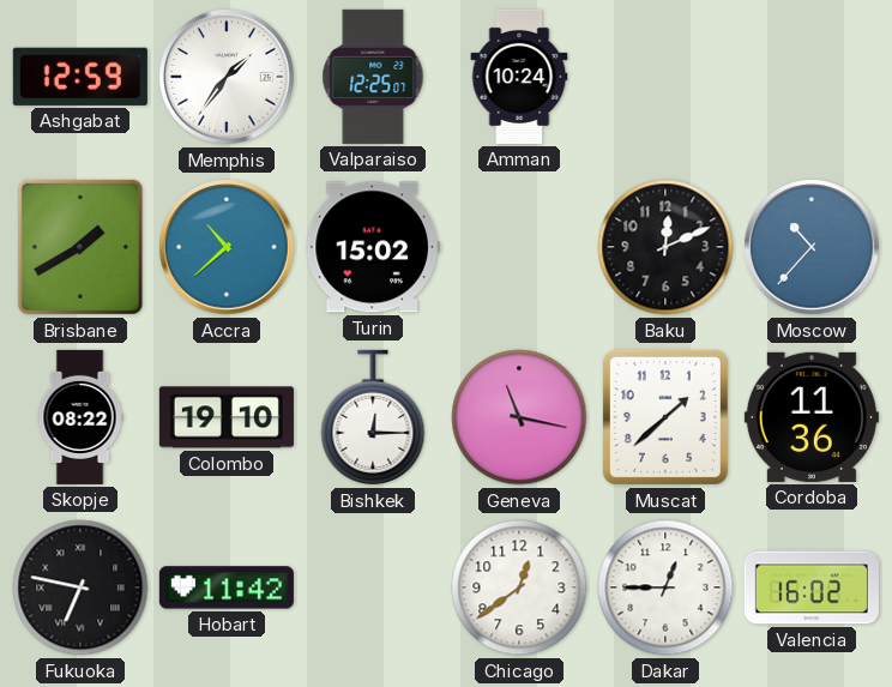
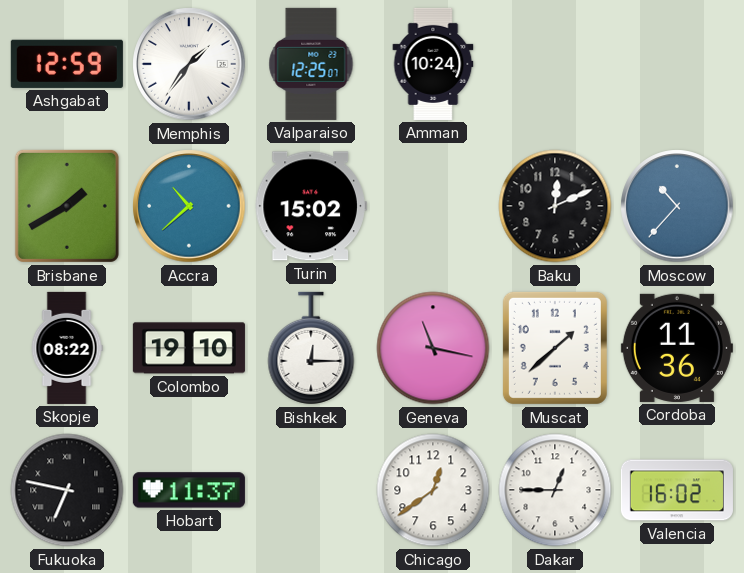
Hobart: 11:42 -> 11:37
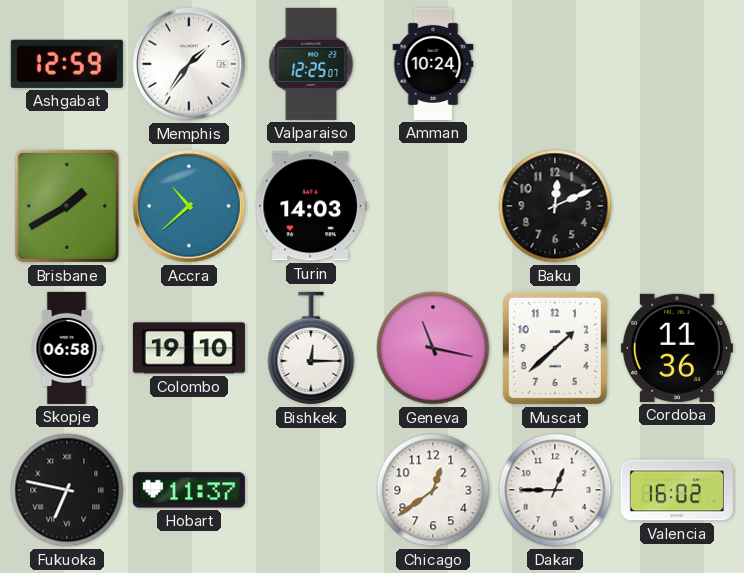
Turin: 15:02 -> 14:03
Moscow: 10:37 -> none
Skopje: 08:22 -> 06:58
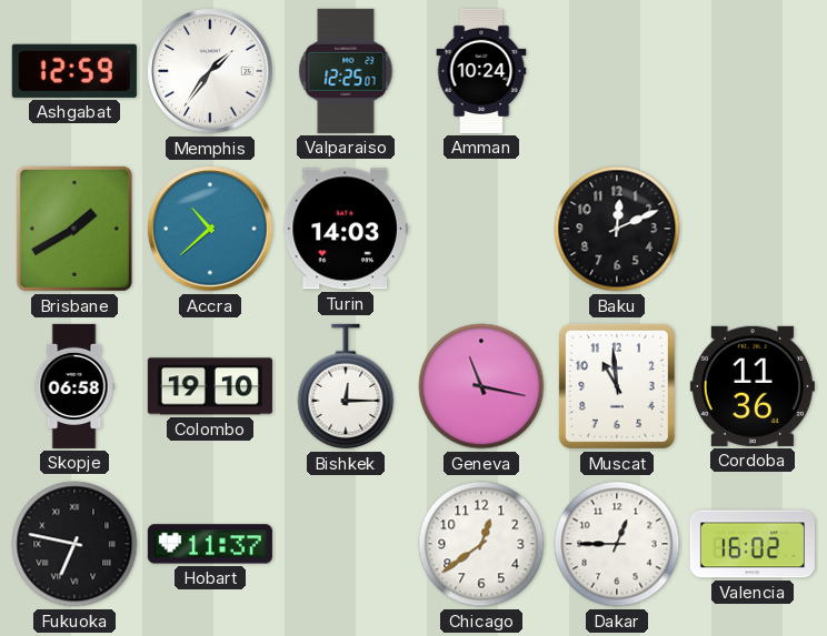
Muscat: 1:38 -> 10:59
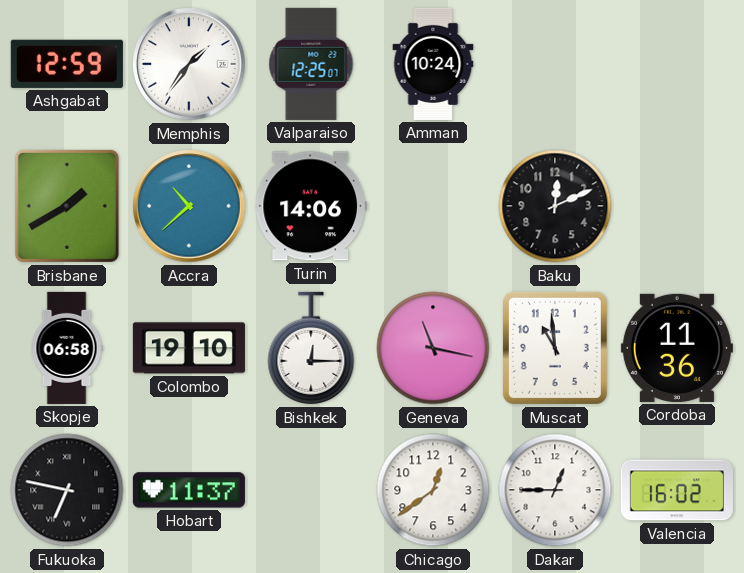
Turin: 14:03 -> 14:06
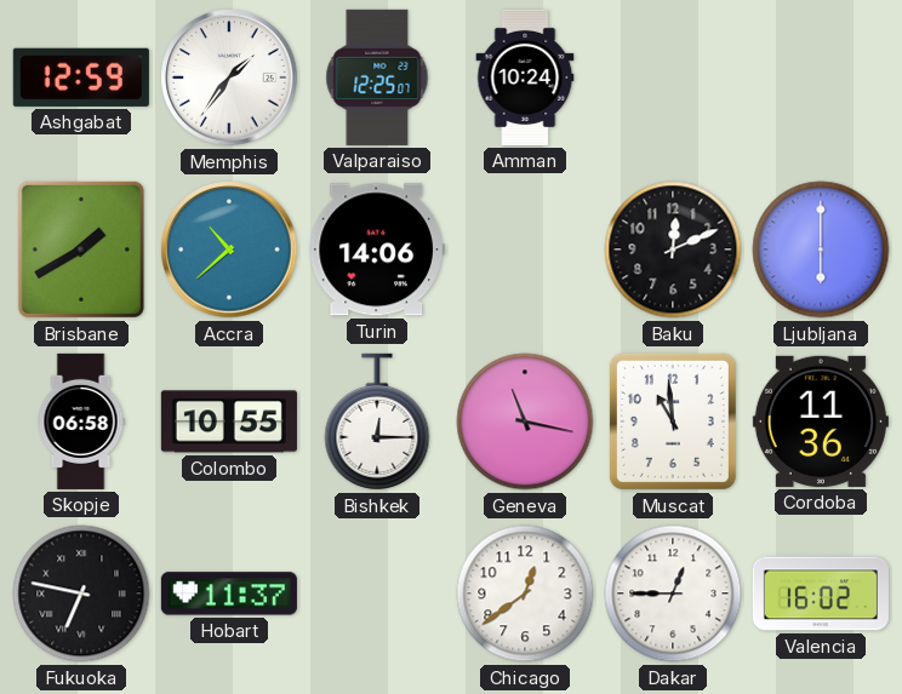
Ljubljana: none -> 6:00
Colombo: 19:10 -> 10:55
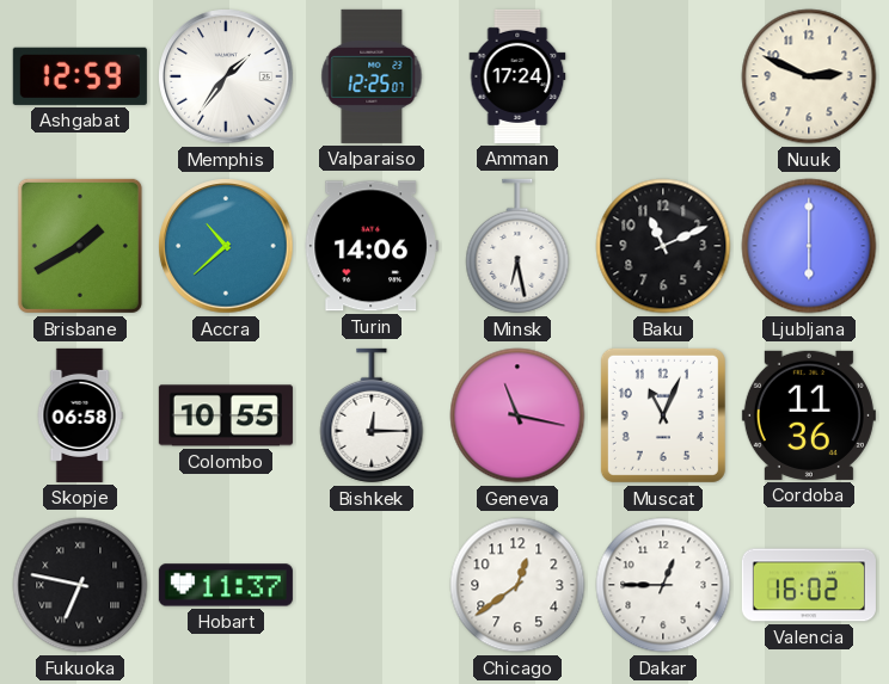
Amman: 10:24 -> 17:24
Nuuk: none -> 2:49
Minsk: none -> 6:28
Baku: 12:11 -> 11:11
Muscat: 10:59 -> 11:04
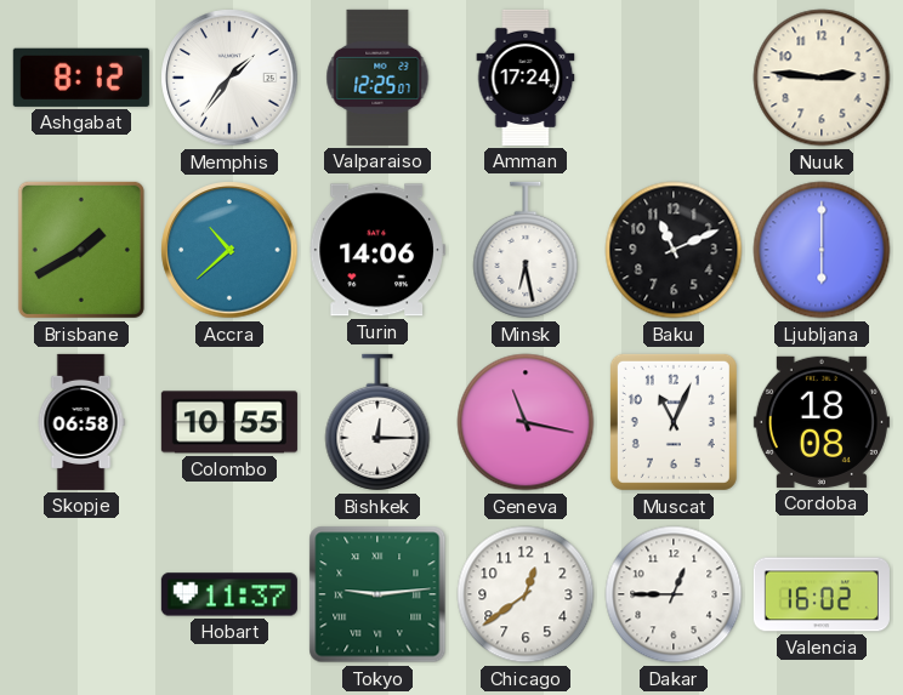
Ashgabat: 12:59 -> 8:12
Nuuk: 2:49 -> 2:46
Cordoba: 11:36 -> 18:08
Fukuoka: 6:47 -> none
Tokyo: none -> 9:14
